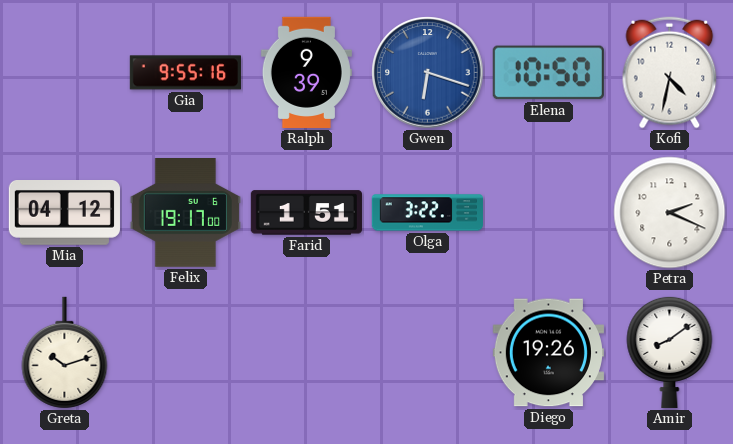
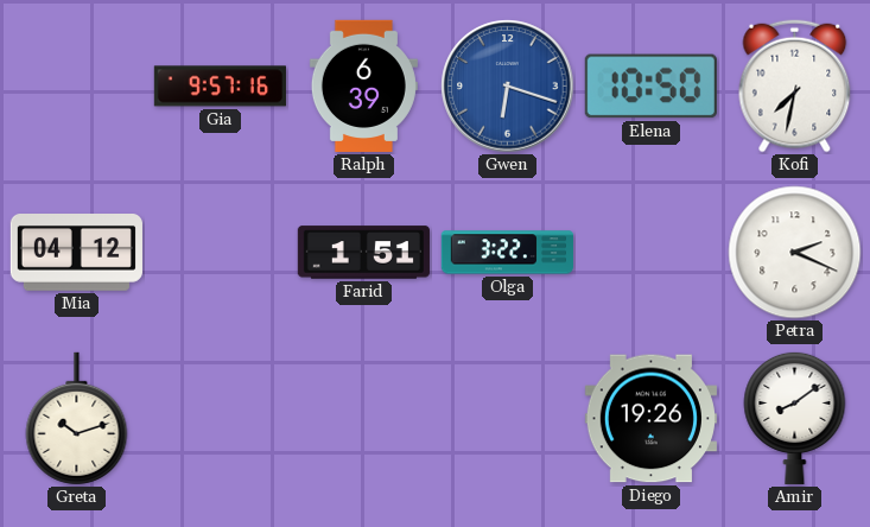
Gia: 9:55 -> 9:57
Ralph: 9:39 -> 6:39
Kofi: 4:32 -> 7:32
Felix: 19:17 -> none
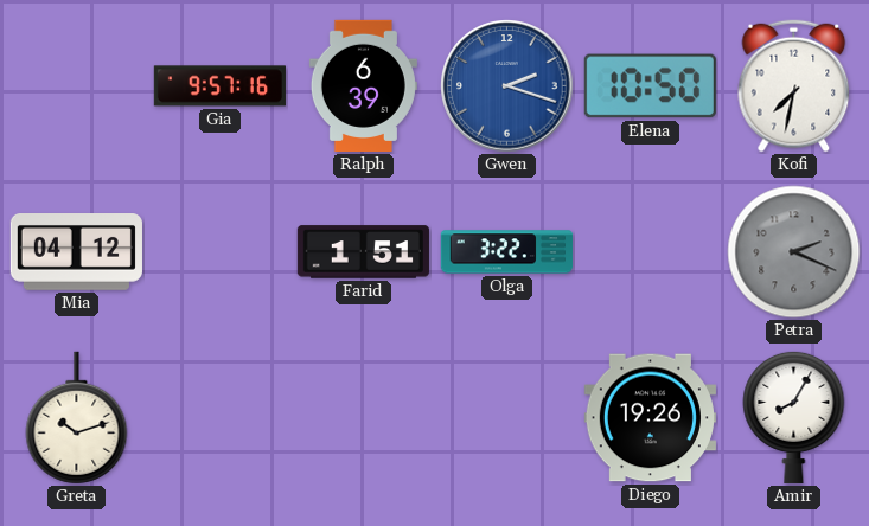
Gwen: 6:18 -> 2:18
Petra dial: white -> grey
Amir: 8:09 -> 8:05
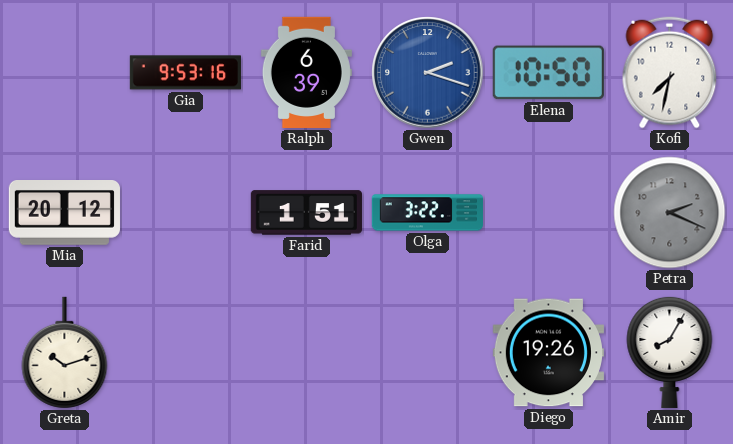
Gia: 9:57 -> 9:53
Mia: 04:12 -> 20:12
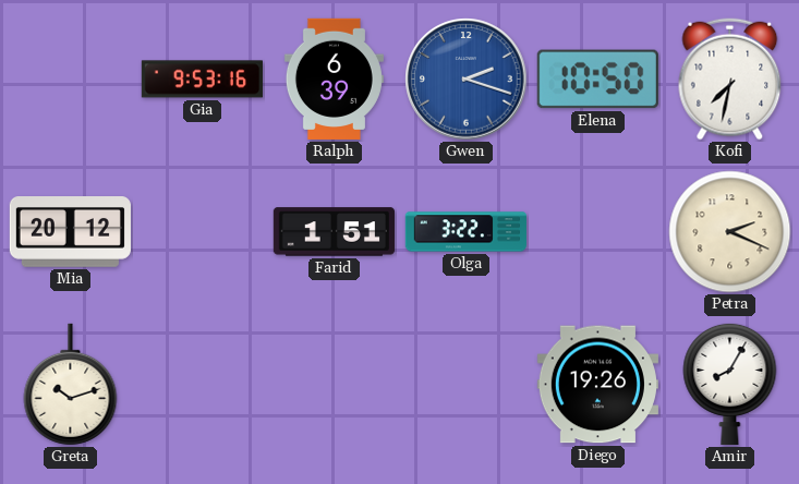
Petra dial: grey -> cream
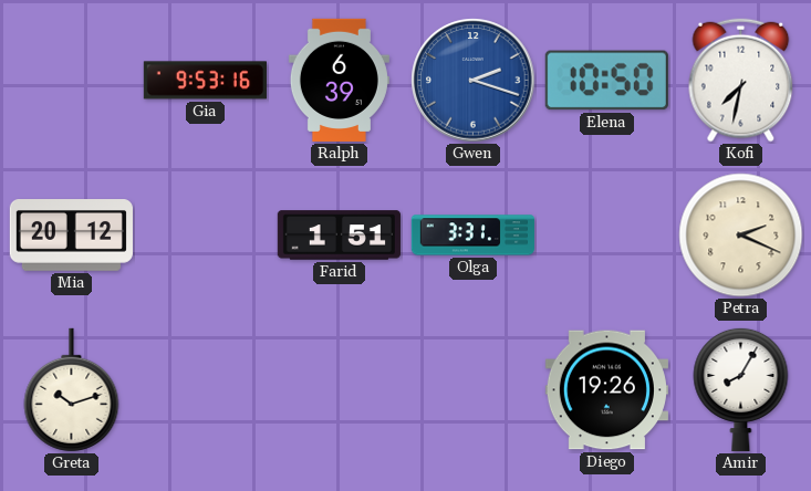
Olga: 3:22 -> 3:31
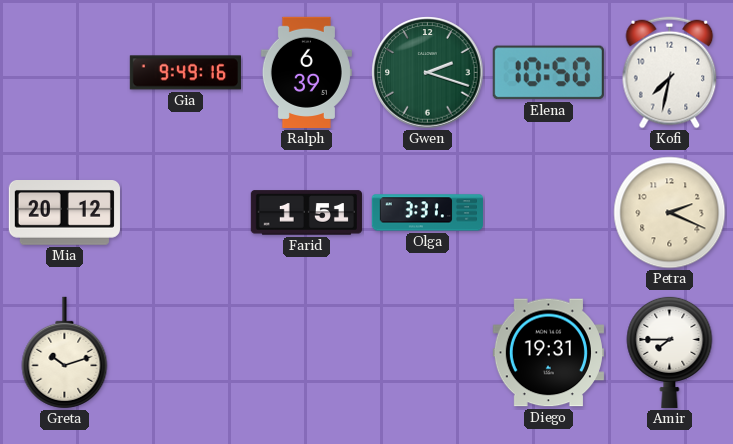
Gia: 9:53 -> 9:49
Gwen dial: blue -> green
Diego: 19:26 -> 19:31
Amir: 8:05 -> 7:45
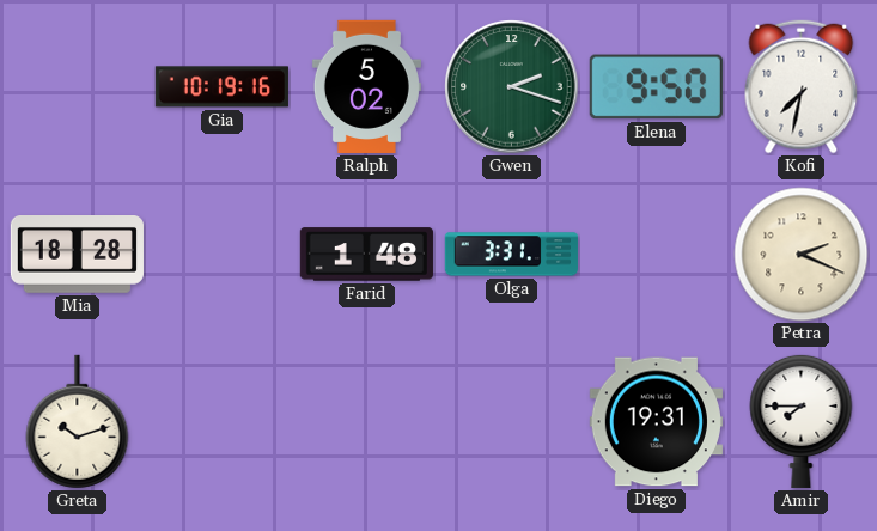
Gia: 9:49 -> 10:19
Ralph: 6:39 -> 5:02
Elena: 10:50 -> 9:50
Mia: 20:12 -> 18:28
Farid: 1:51 -> 1:48
